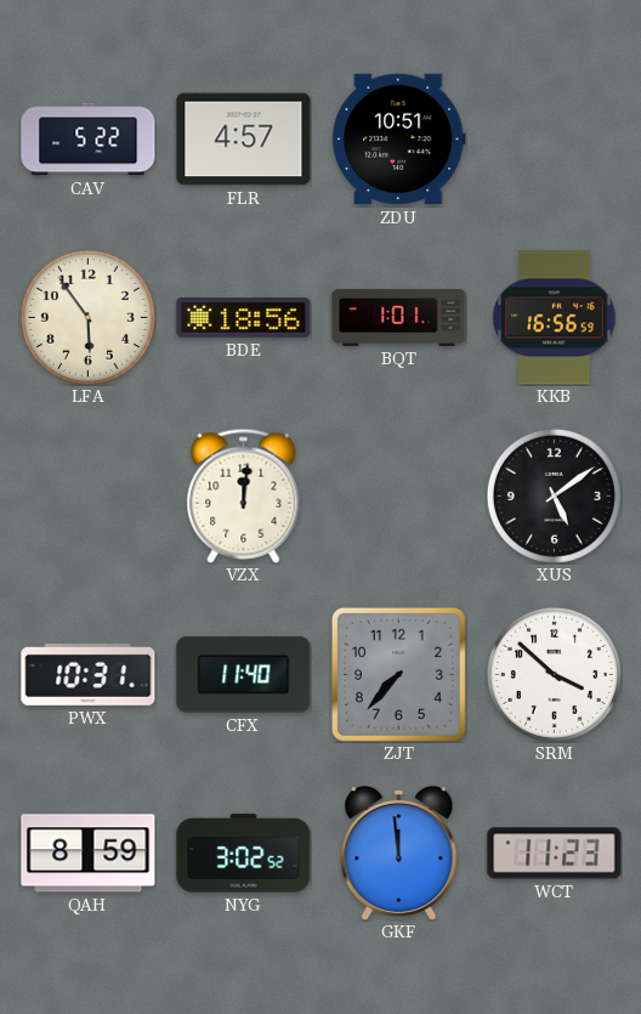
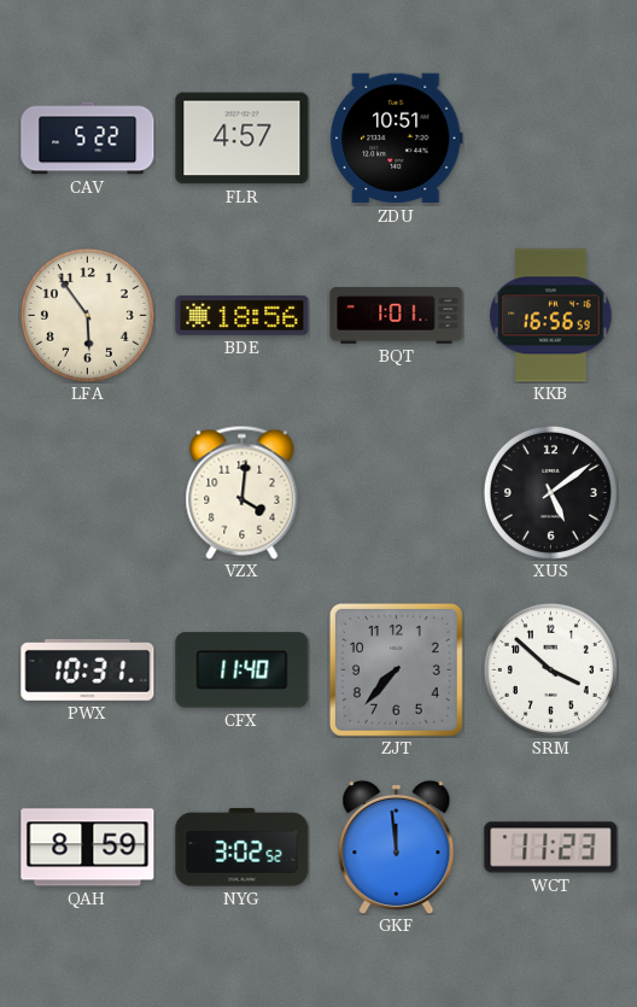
VZX: 12:01 -> 4:01
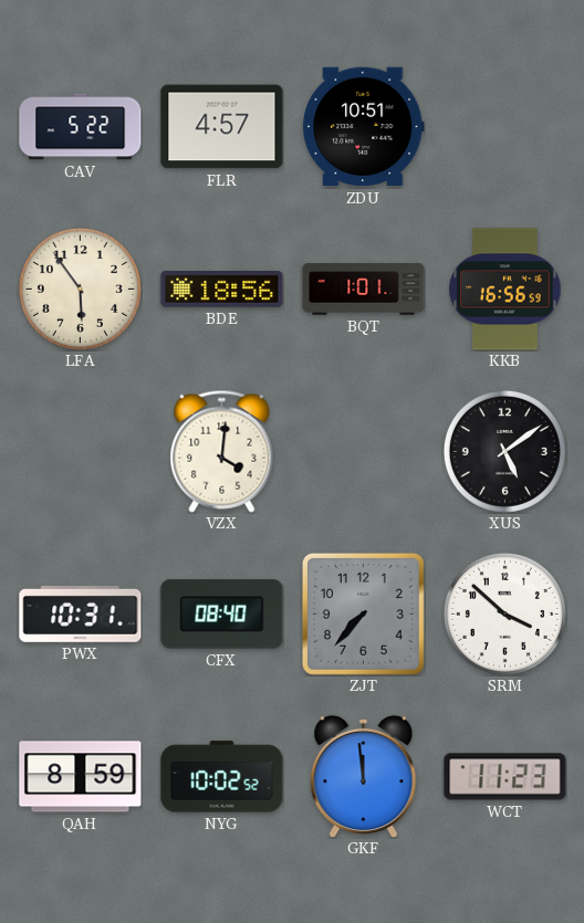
CFX: 11:40 -> 08:40
NYG: 3:02 -> 10:02
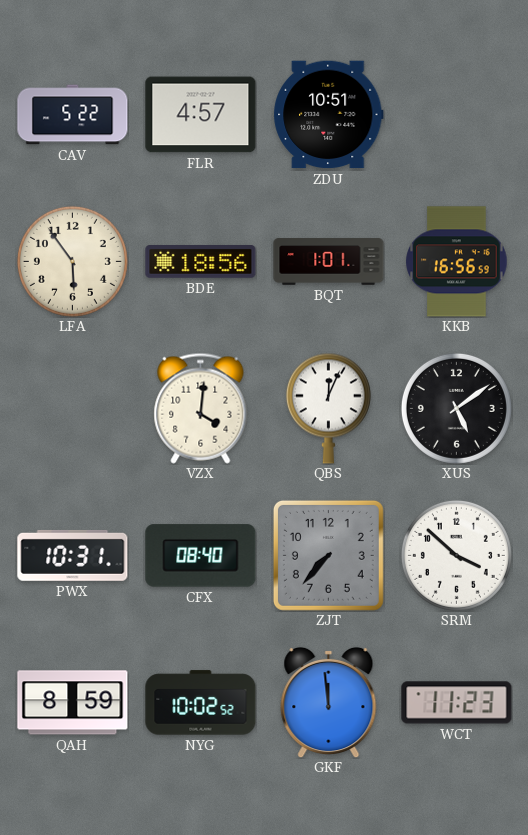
QBS: none -> 12:04
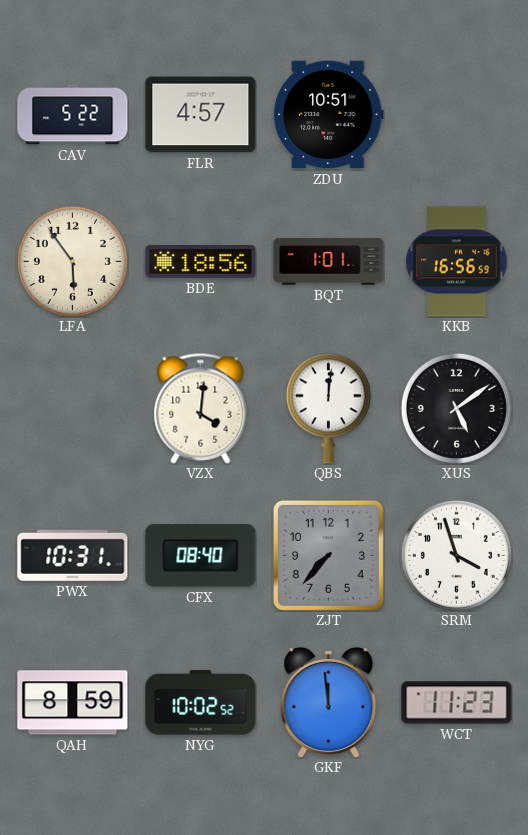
QBS: 12:04 -> 12:01
SRM: 3:52 -> 3:57
